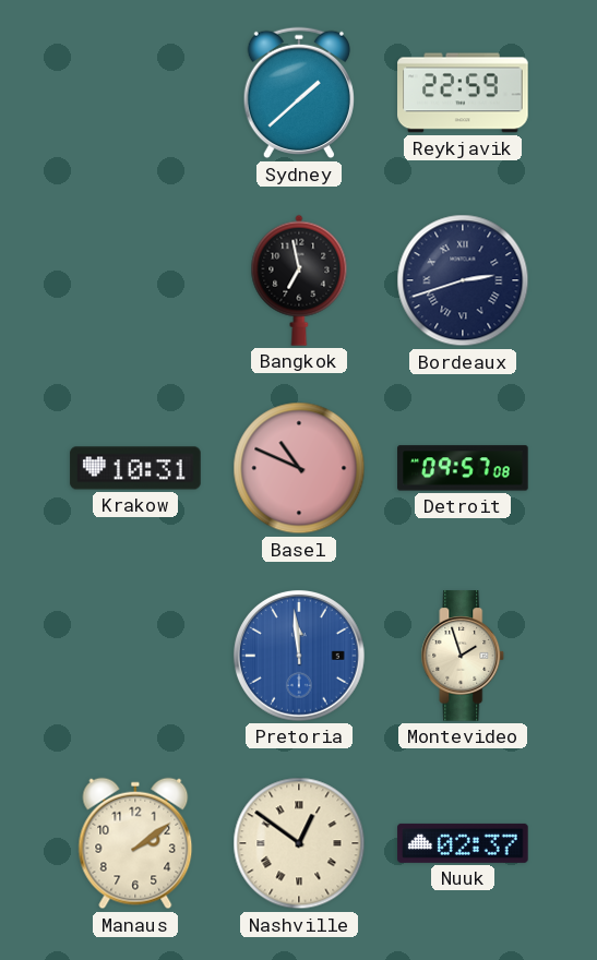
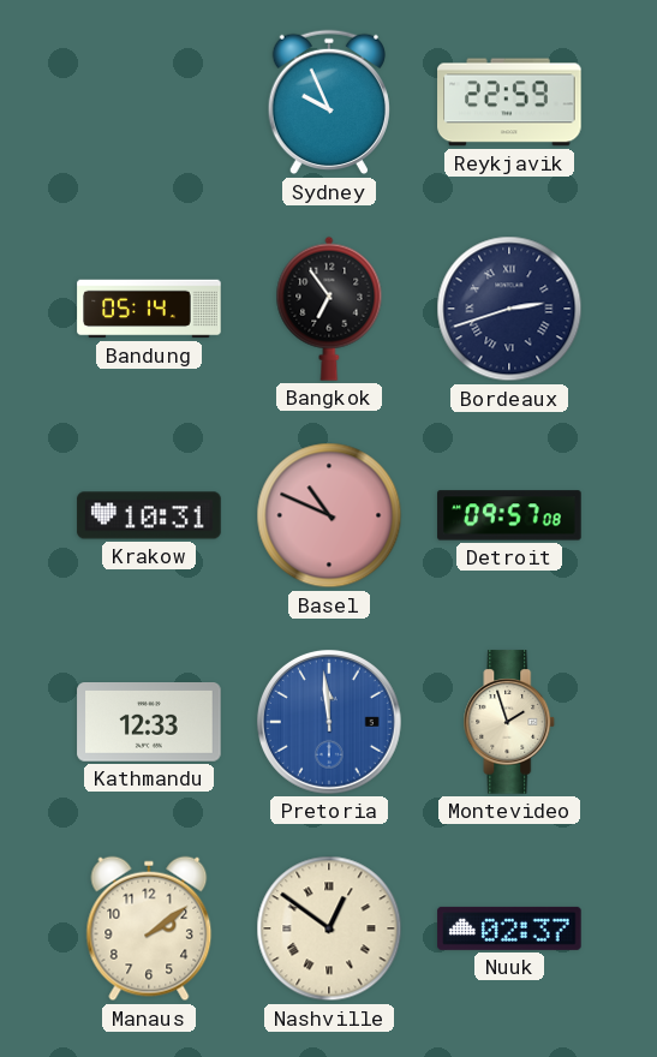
Sydney: 1:38 -> 9:56
Bandung: none -> 05:14
Bangkok: 6:58 -> 6:54
Kathmandu: none -> 12:33
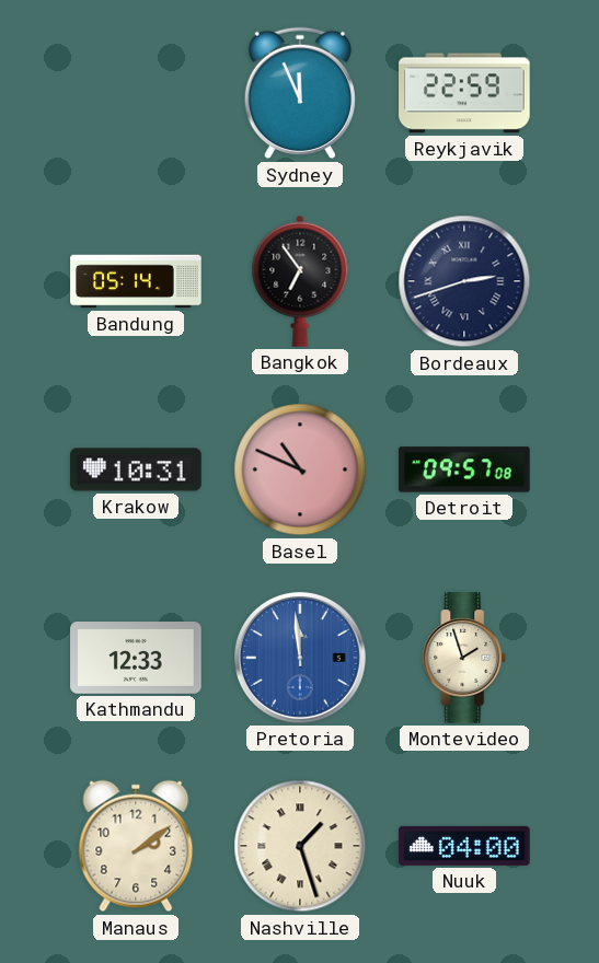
Sydney: 9:56 -> 11:56
Nashville: 12:51 -> 1:27
Nuuk: 02:37 -> 04:00
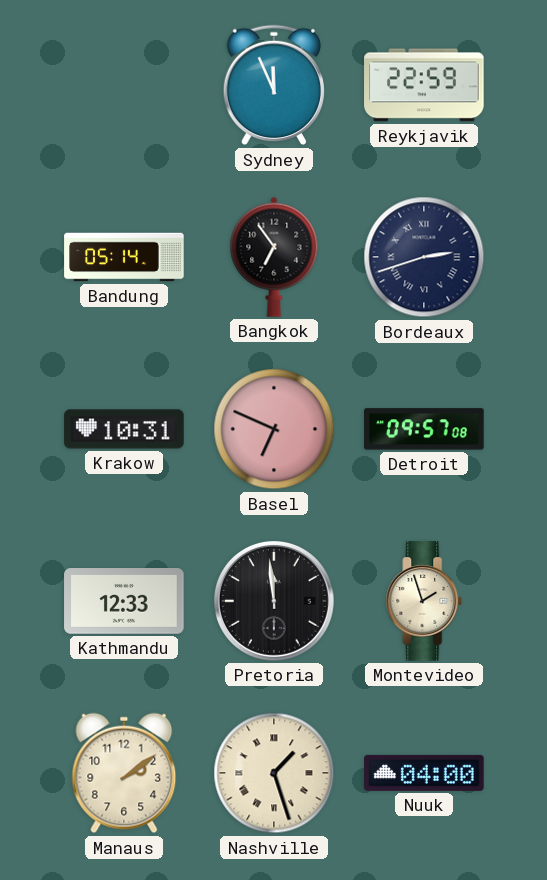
Basel: 10:49 -> 6:49
Pretoria dial: blue -> black
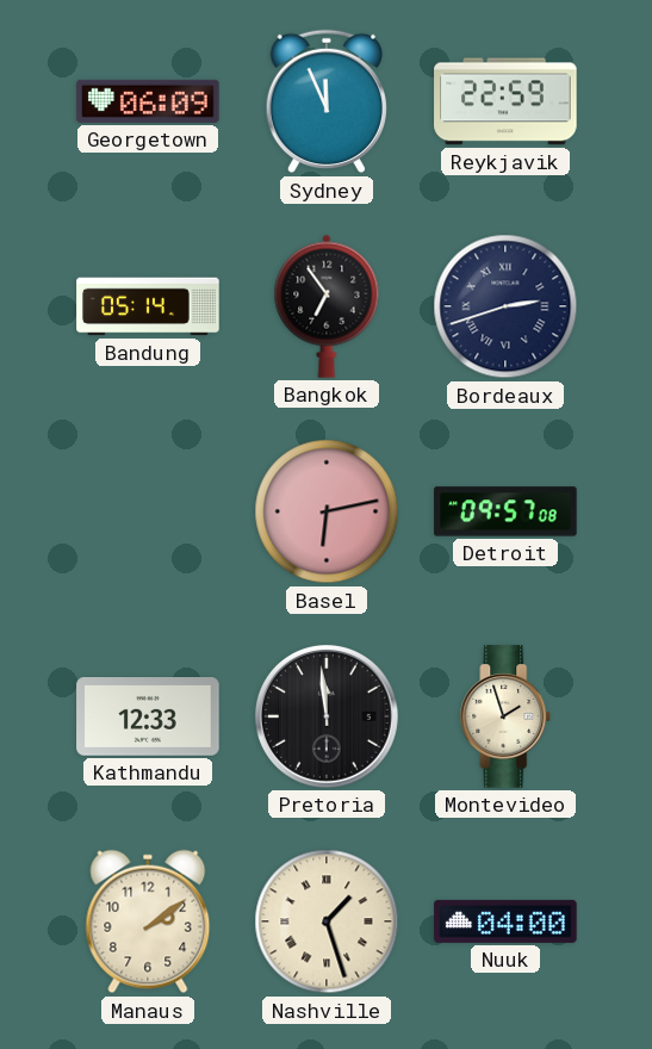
Georgetown: none -> 06:09
Krakow: 10:31 -> none
Basel: 6:49 -> 6:13
